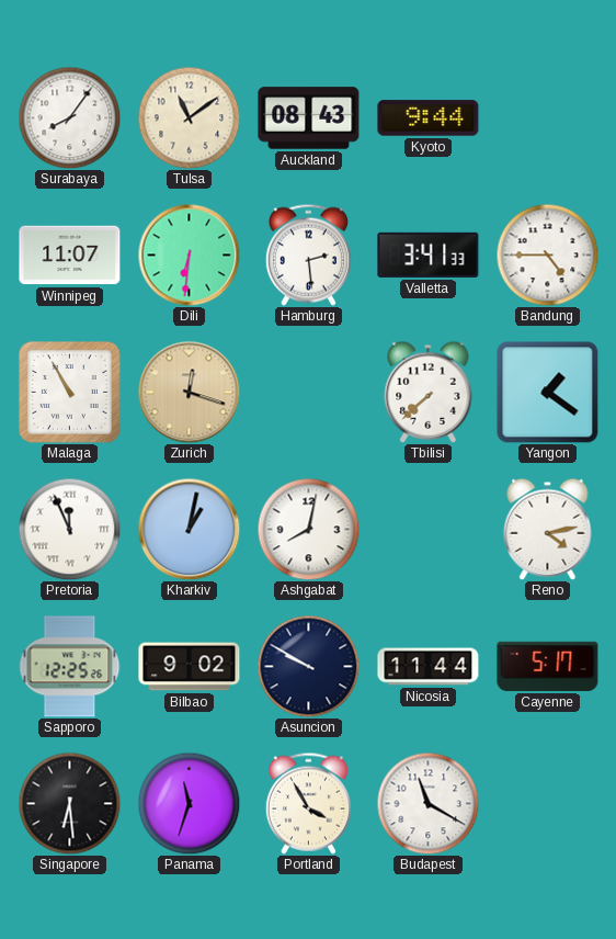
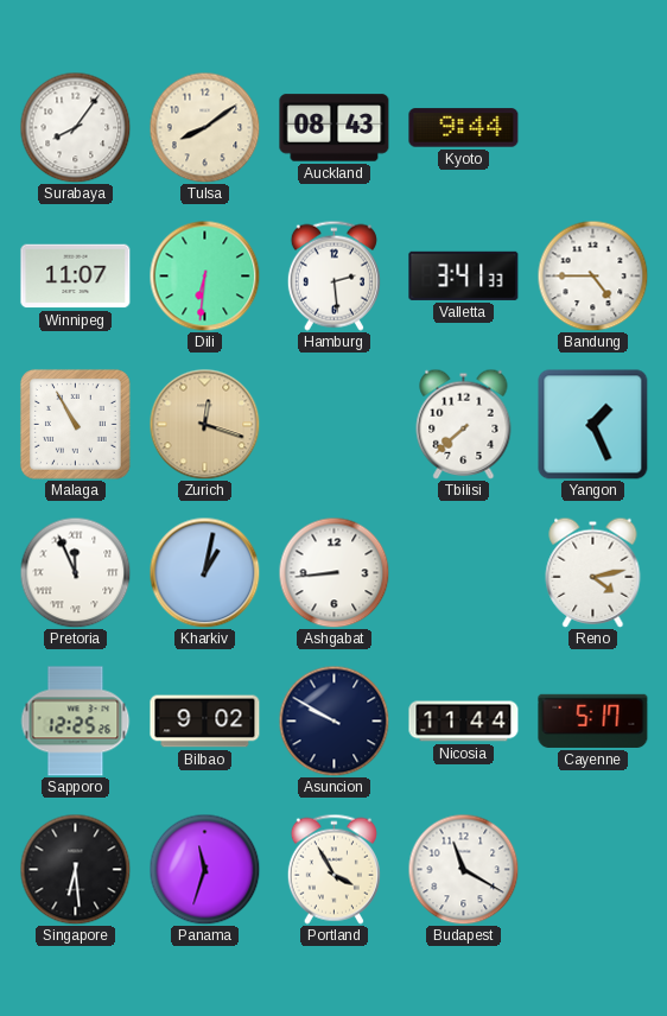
Tulsa: 11:09 -> 8:09
Yangon: 1:21 -> 1:26
Ashgabat: 8:02 -> 8:44
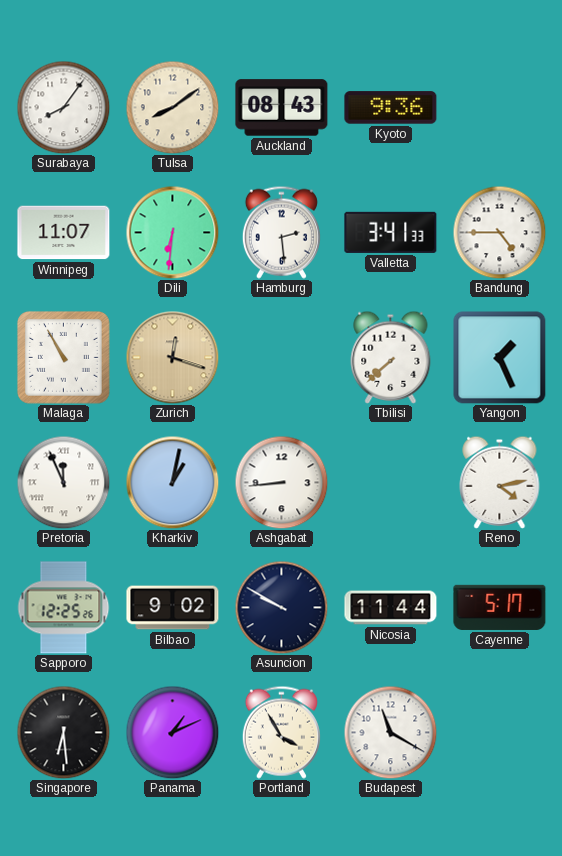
Kyoto: 9:44 -> 9:36
Panama: 11:33 -> 1:11
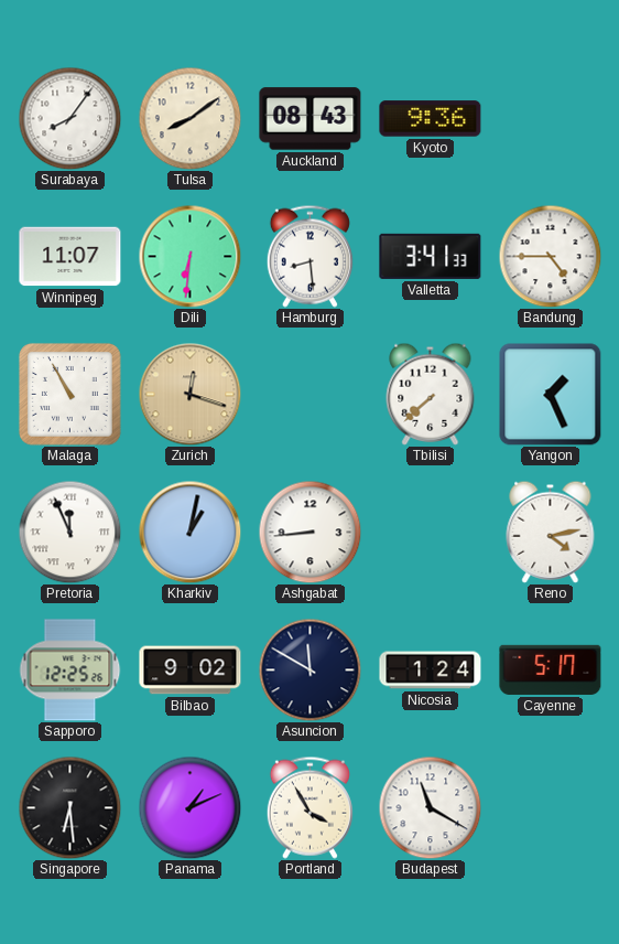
Hamburg: 2:29 -> 8:29
Asuncion: 9:50 -> 11:50
Nicosia: 11:44 -> 1:24
